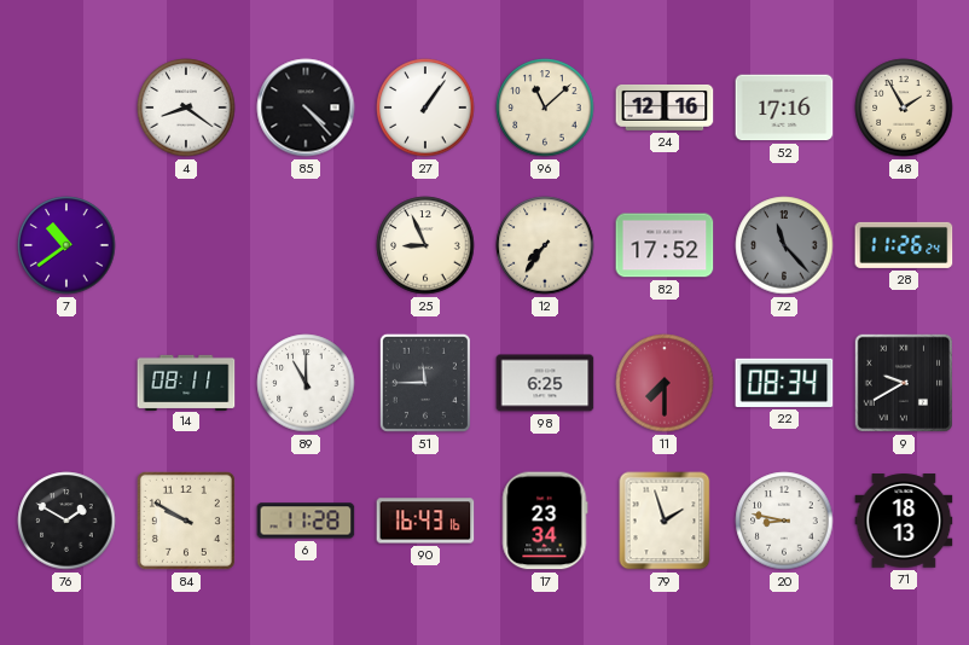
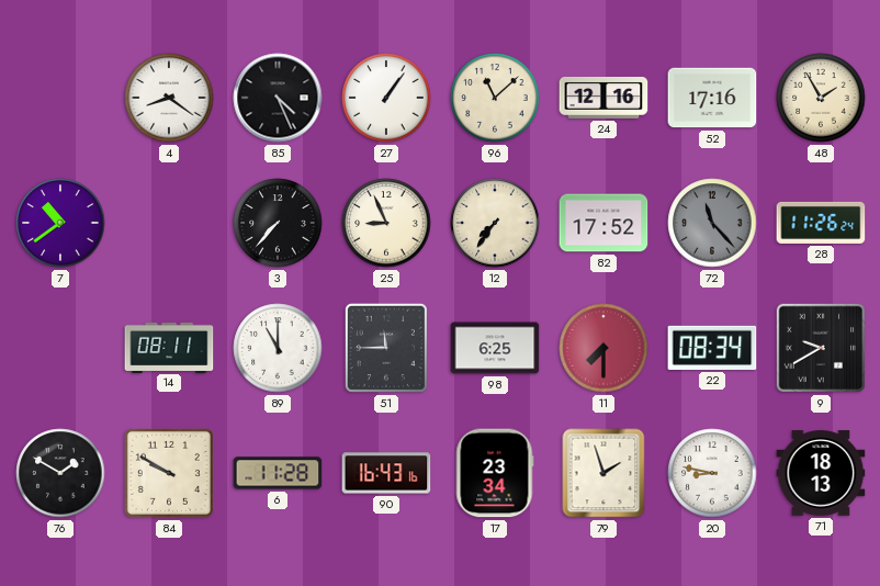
85: 4:23 -> 4:26
3: none -> 7:37
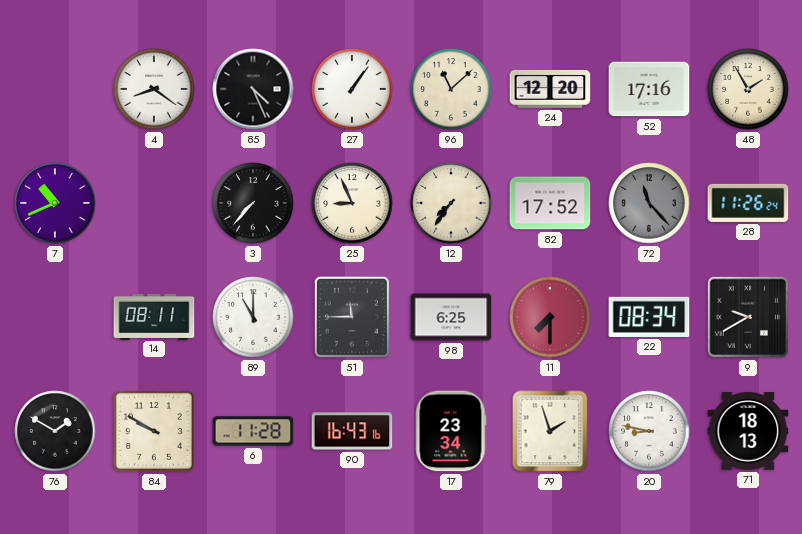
24: 12:16 -> 12:20
7: 10:39 -> 10:41
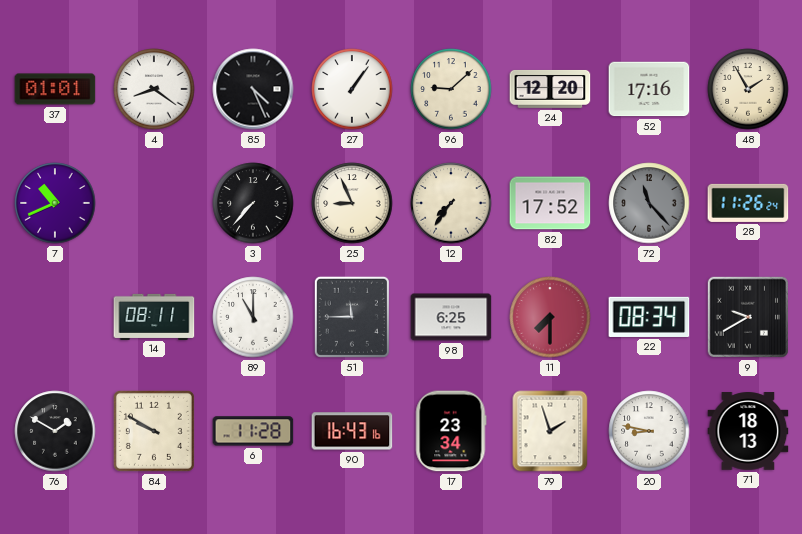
37: none -> 01:01
96: 11:08 -> 9:08
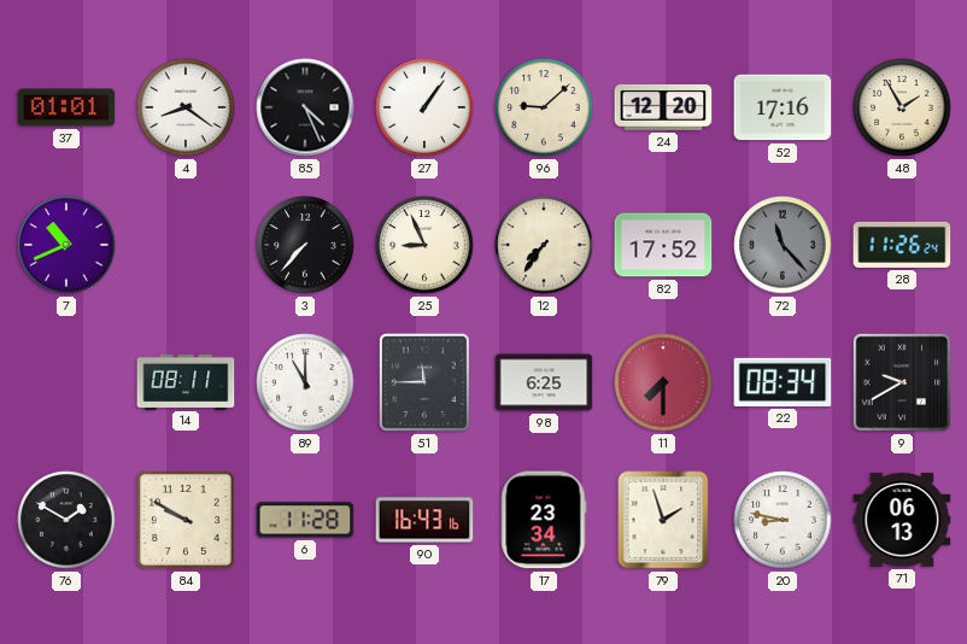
71: 18:13 -> 06:13
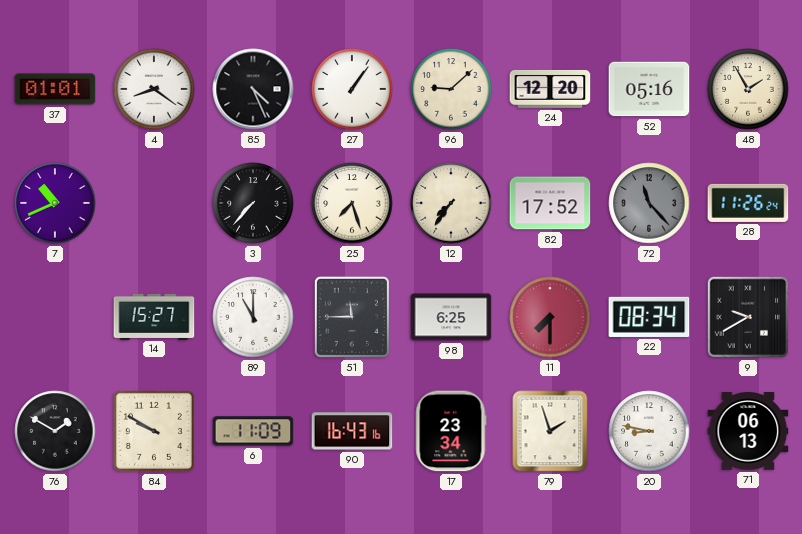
52: 17:16 -> 05:16
25: 8:56 -> 7:27
14: 08:11 -> 15:27
6: 11:28 -> 11:09
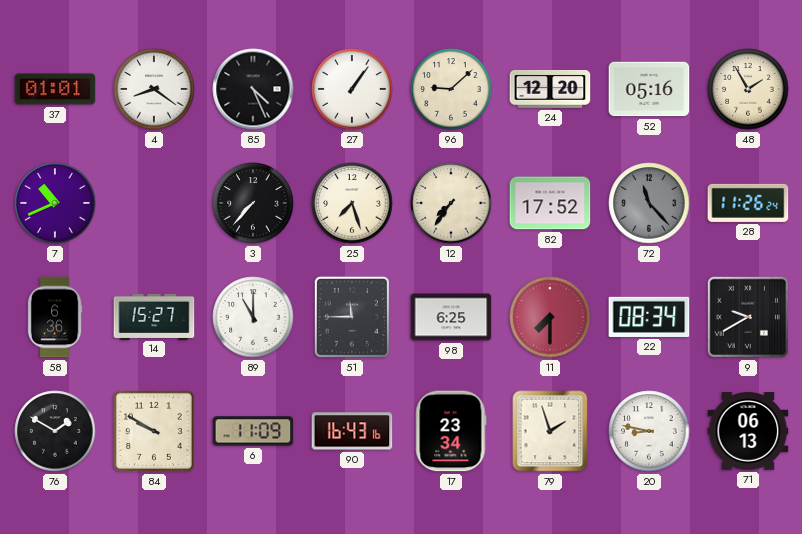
58: none -> 6:36
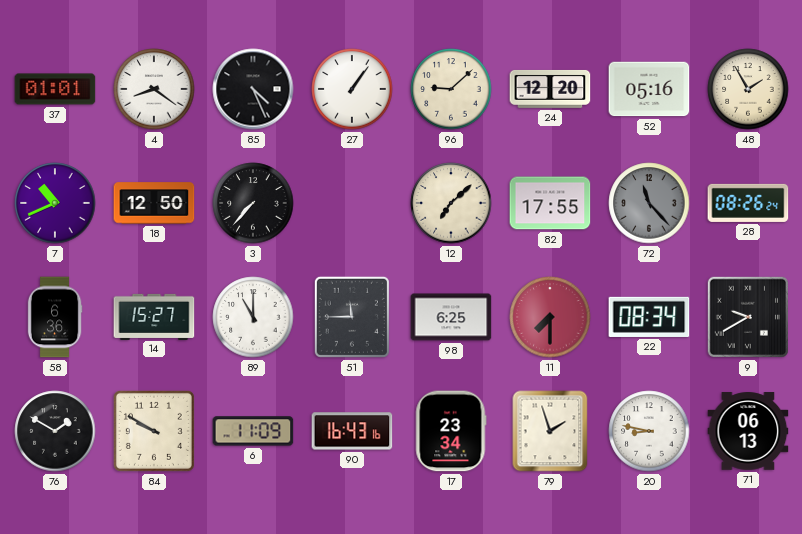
18: none -> 12:50
25: 7:27 -> none
12: 7:36 -> 7:08
82: 17:52 -> 17:55
28: 11:26 -> 08:26
